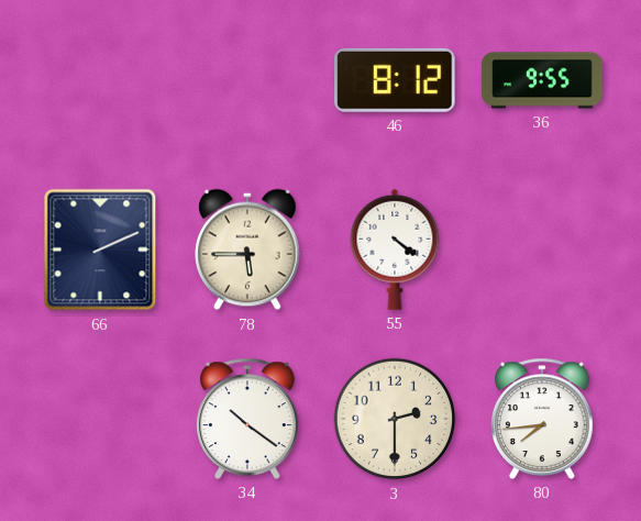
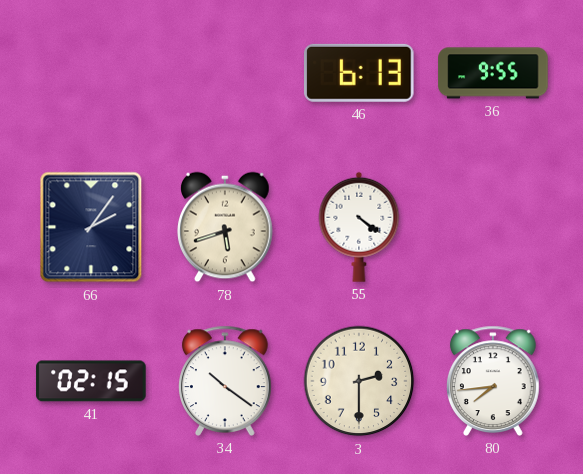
46: 8:12 -> 6:13
66: 2:11 -> 2:06
78: 5:45 -> 5:42
41: none -> 02:15
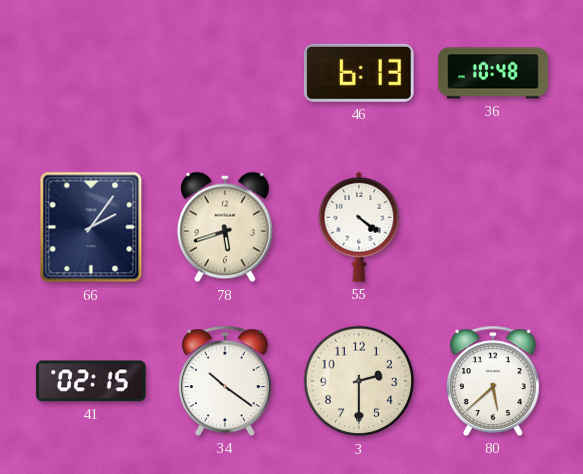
36: 9:55 -> 10:48
80: 7:44 -> 5:38
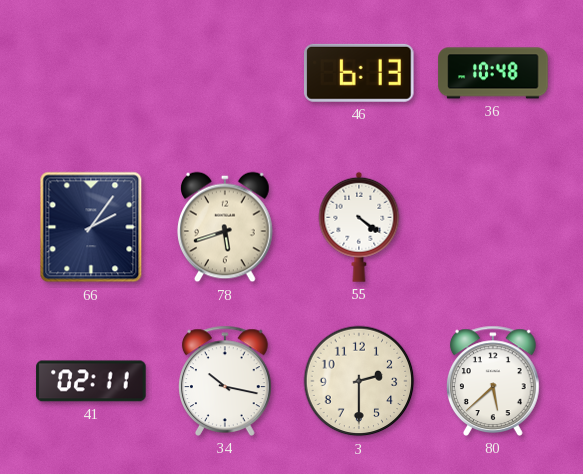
41: 02:15 -> 02:11
34: 10:21 -> 10:17
